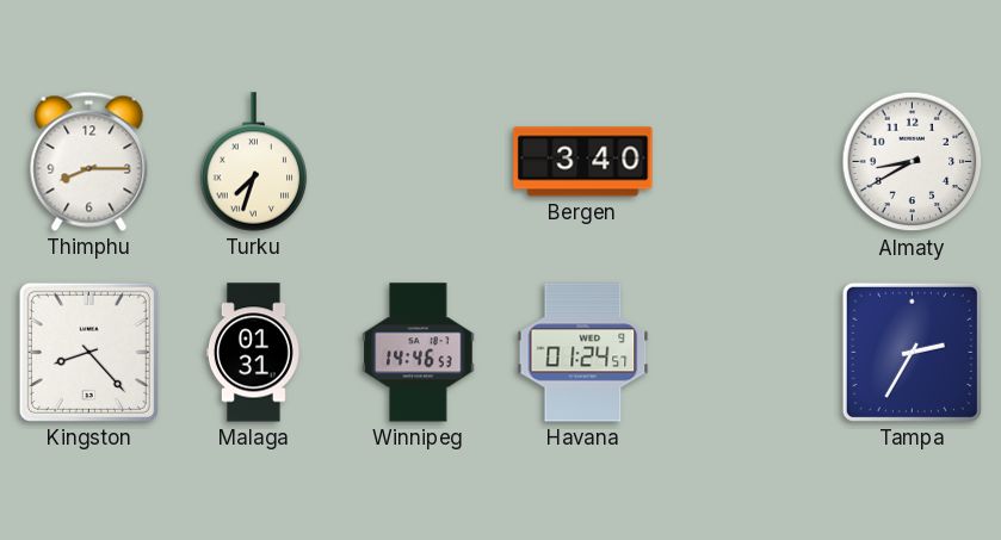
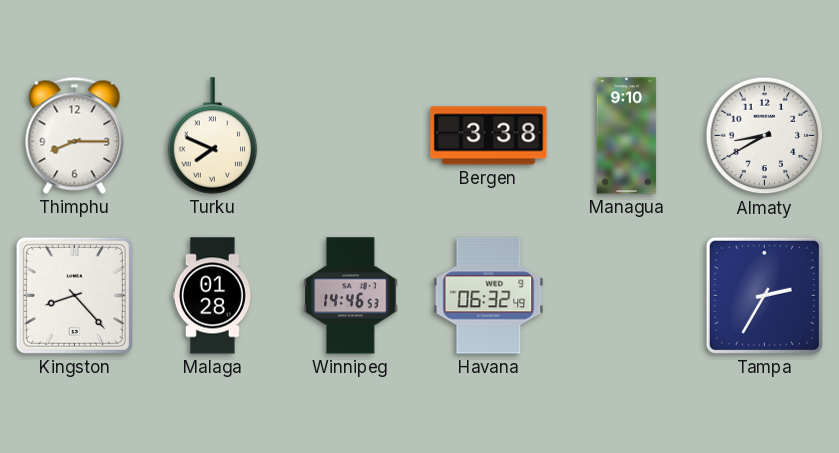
Turku: 7:33 -> 7:49
Bergen: 3:40 -> 3:38
Managua: none -> 9:10
Malaga: 01:31 -> 01:28
Havana: 01:24 -> 06:32
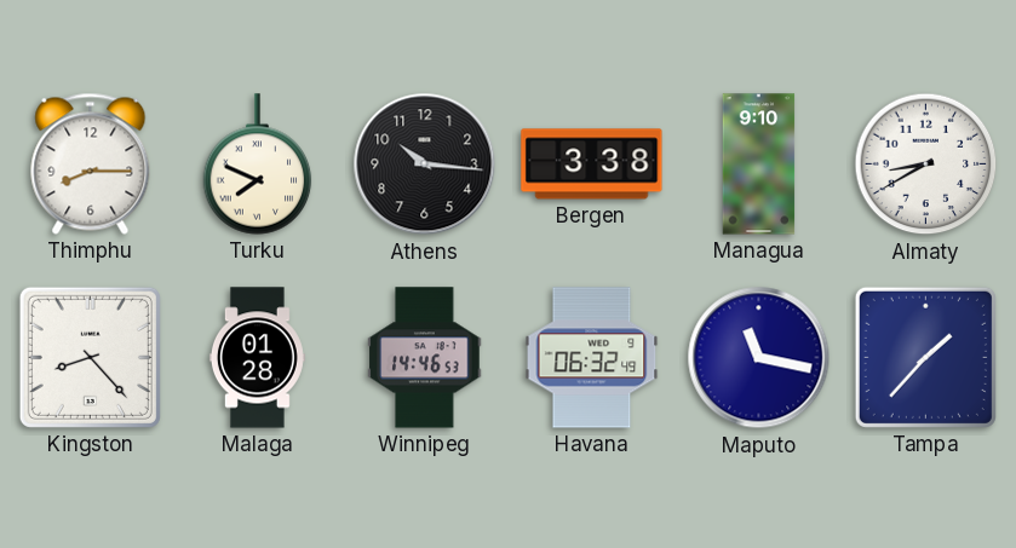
Athens: none -> 10:16
Maputo: none -> 11:17
Tampa: 2:35 -> 1:37
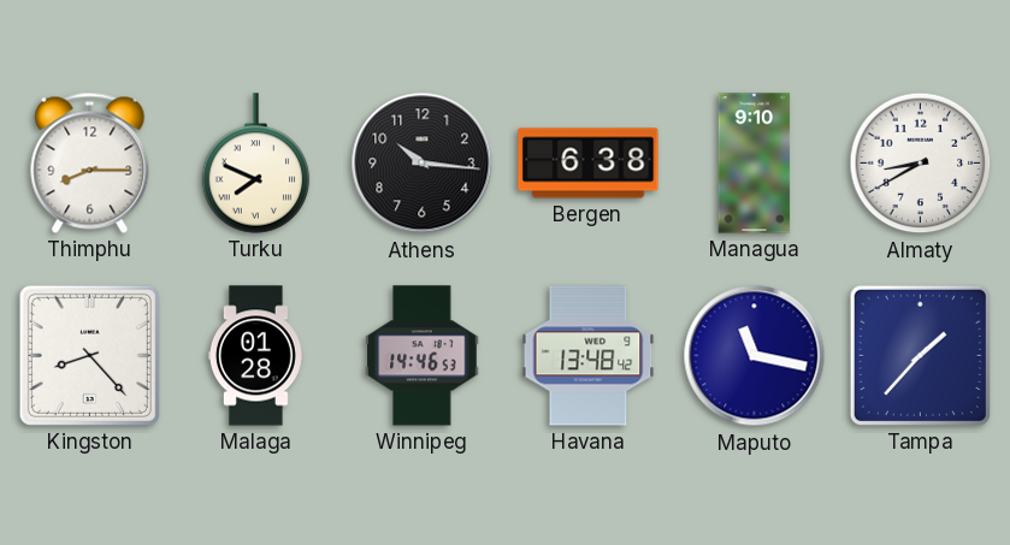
Bergen: 3:38 -> 6:38
Havana: 06:32 -> 13:48
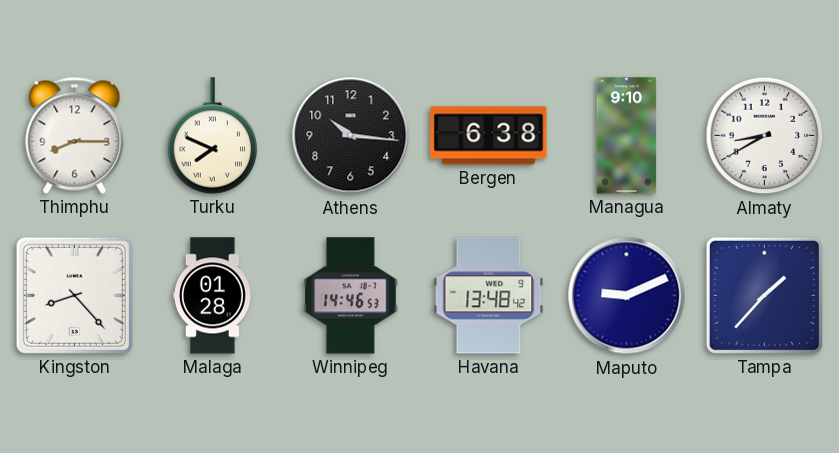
Maputo: 11:17 -> 9:11
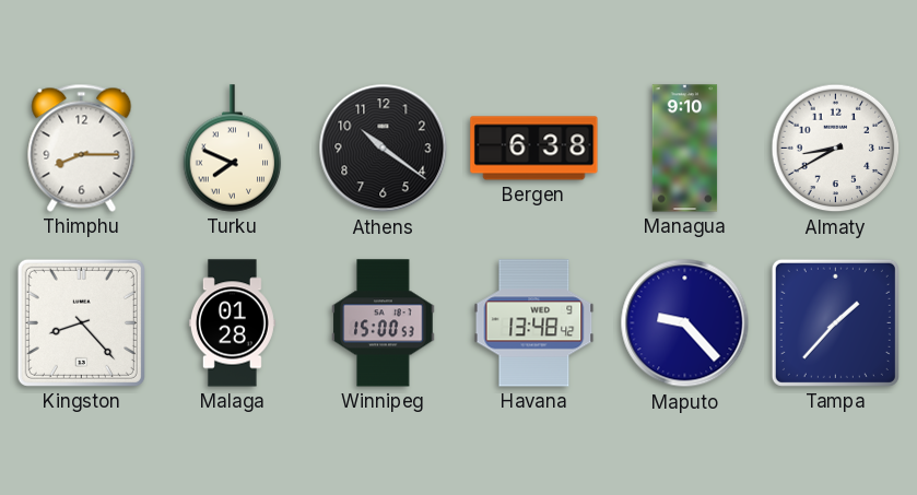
Athens: 10:16 -> 10:21
Winnipeg: 14:46 -> 15:00
Maputo: 9:11 -> 9:23
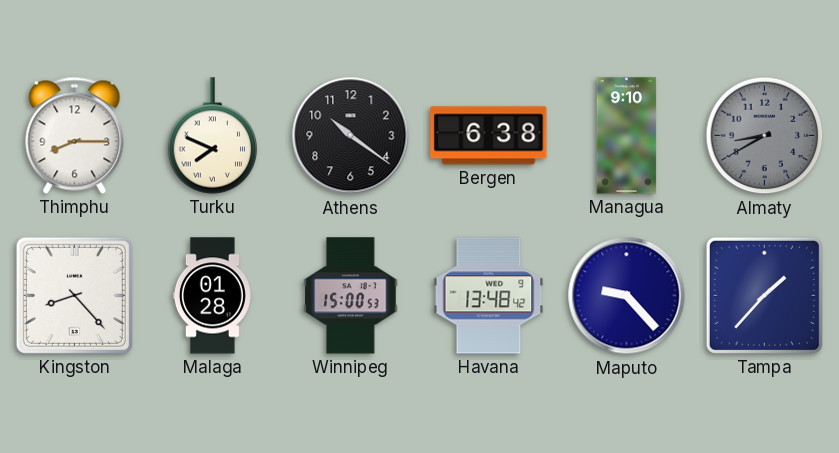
Almaty dial: white -> grey
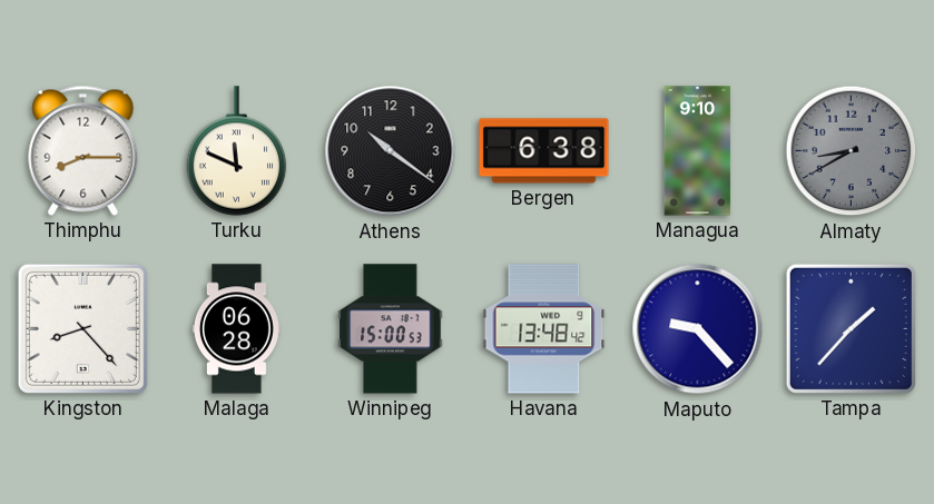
Turku: 7:49 -> 11:49
Malaga: 01:28 -> 06:28
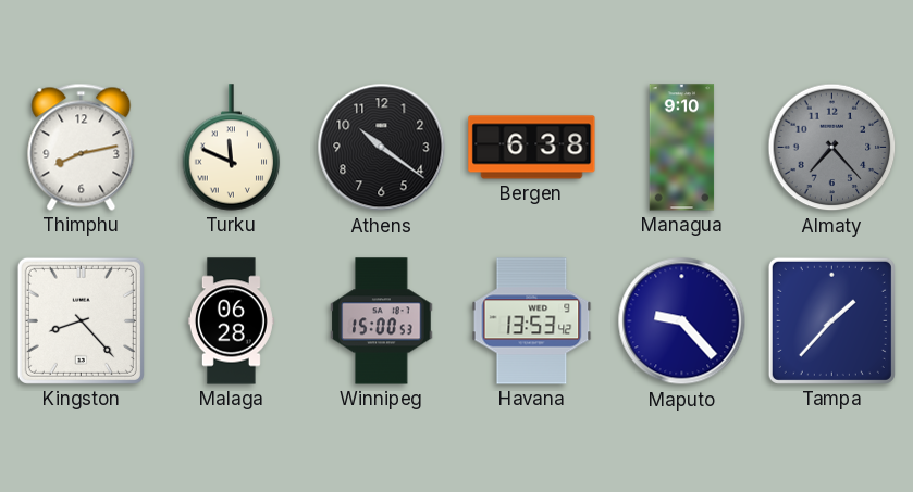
Thimphu: 8:15 -> 8:13
Almaty: 8:40 -> 7:23
Havana: 13:48 -> 13:53
